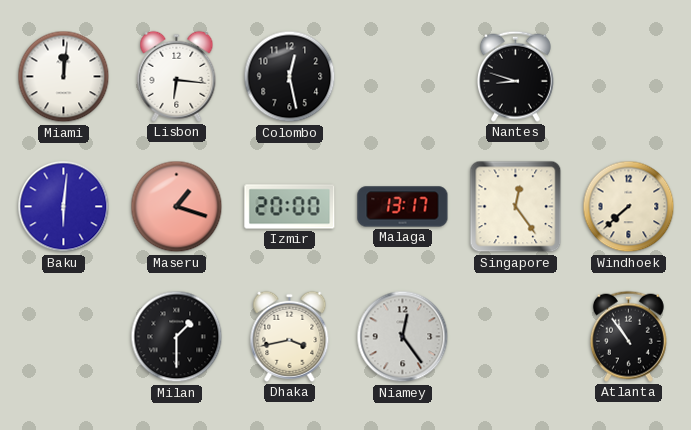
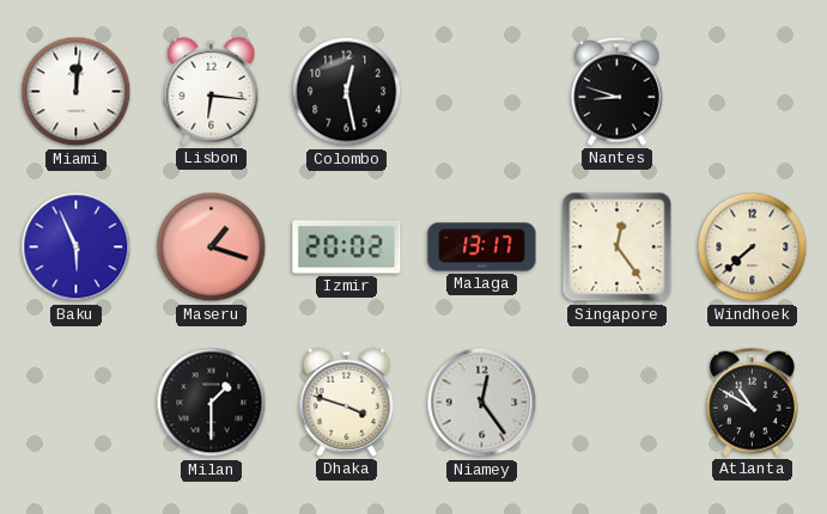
Baku: 6:01 -> 5:56
Izmir: 20:00 -> 20:02
Dhaka: 3:43 -> 3:48
Atlanta: 10:54 -> 10:50
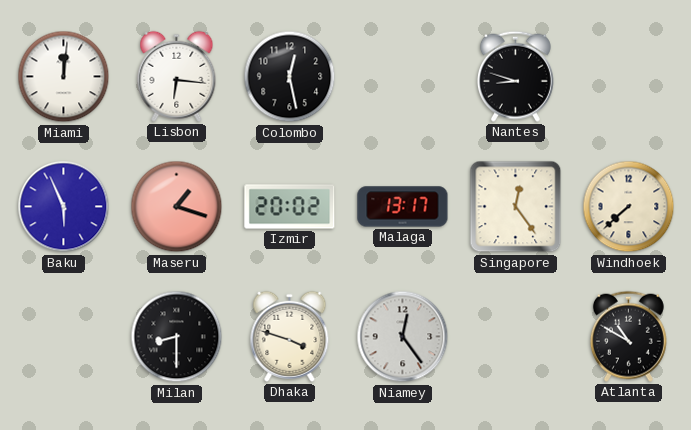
Milan: 1:30 -> 8:30
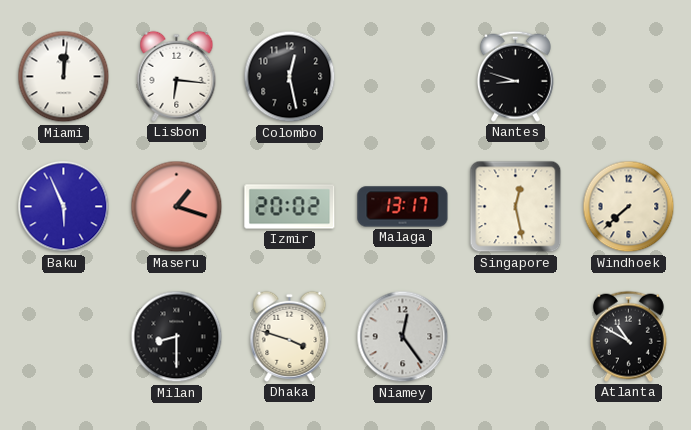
Singapore: 12:24 -> 12:28
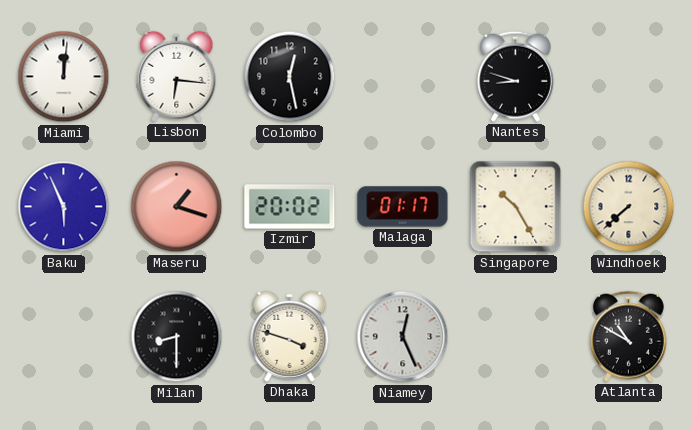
Malaga: 13:17 -> 01:17
Singapore: 12:28 -> 10:25
Niamey: 12:24 -> 12:26
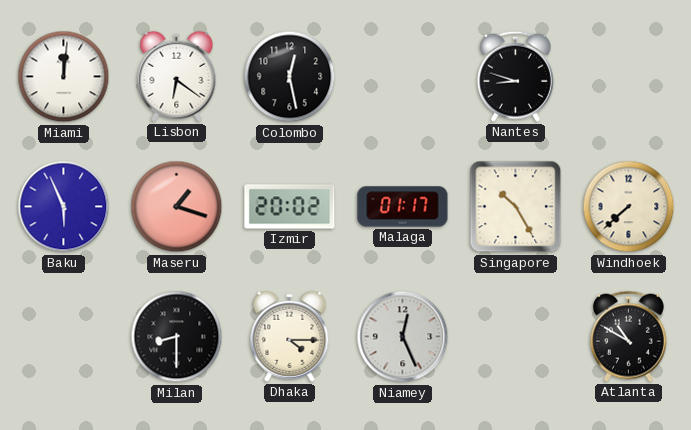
Lisbon: 6:16 -> 6:21
Dhaka: 3:48 -> 4:15
